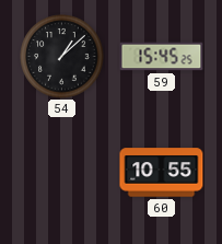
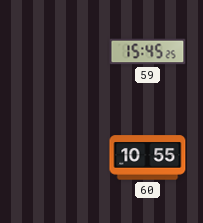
54: 1:08 -> none
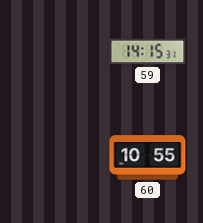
59: 15:45 -> 14:15
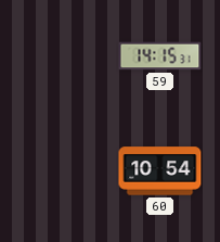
60: 10:55 -> 10:54
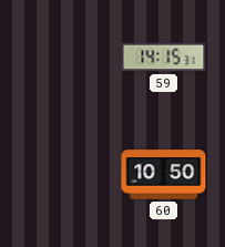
60: 10:54 -> 10:50
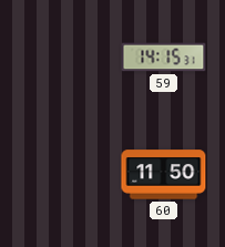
60: 10:50 -> 11:50
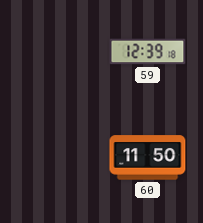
59: 14:15 -> 12:39
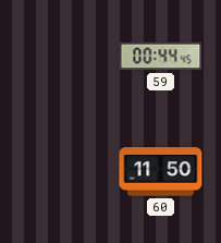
59: 12:39 -> 00:44
